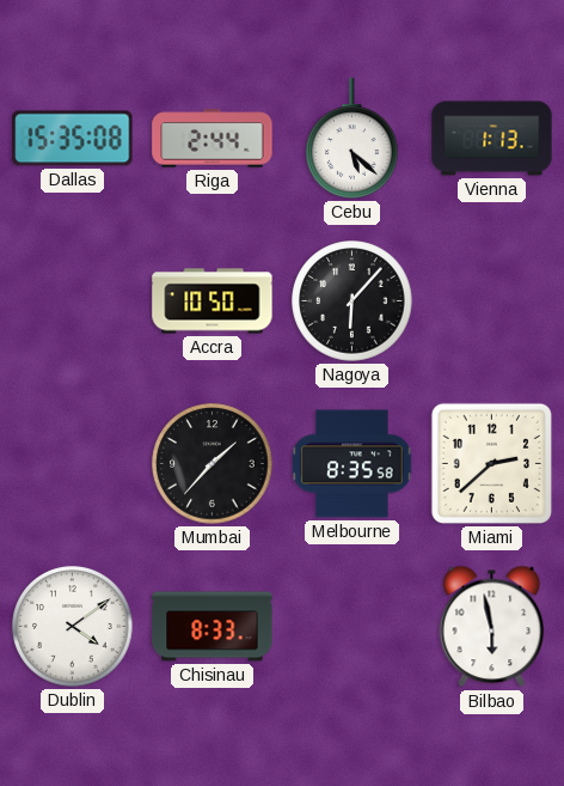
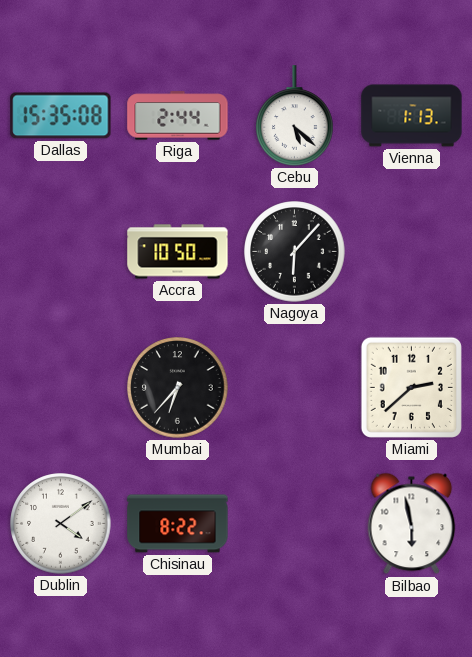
Mumbai: 1:37 -> 6:37
Melbourne: 8:35 -> none
Chisinau: 8:33 -> 8:22
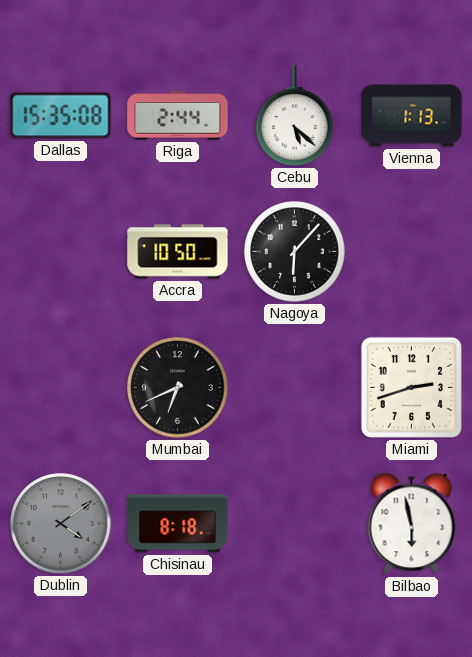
Mumbai: 6:37 -> 6:41
Miami: 2:38 -> 2:42
Dublin dial: white -> grey
Chisinau: 8:22 -> 8:18
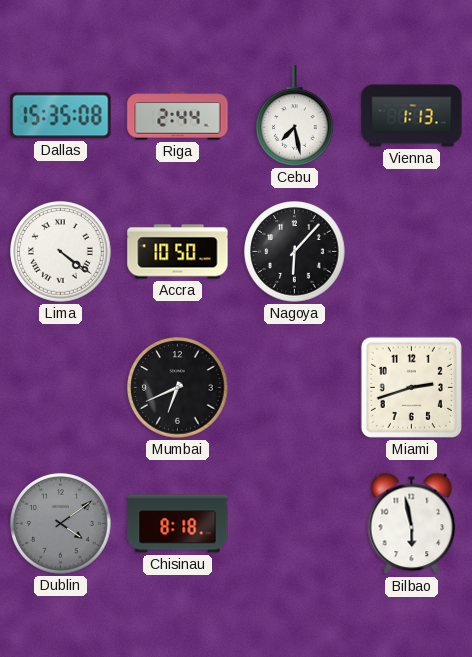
Cebu: 5:22 -> 7:28
Lima: none -> 4:21
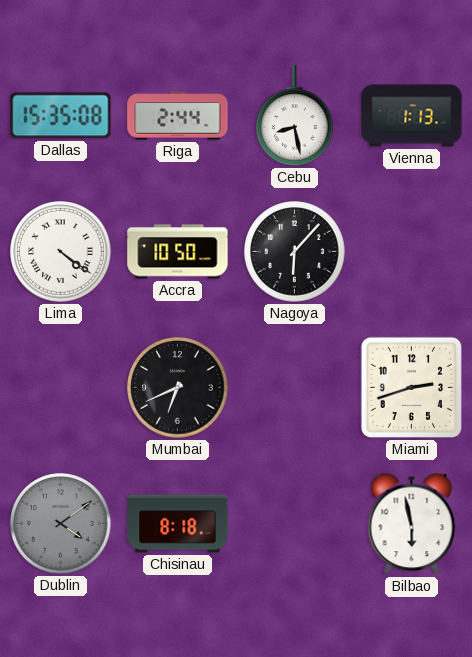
Cebu: 7:28 -> 8:28
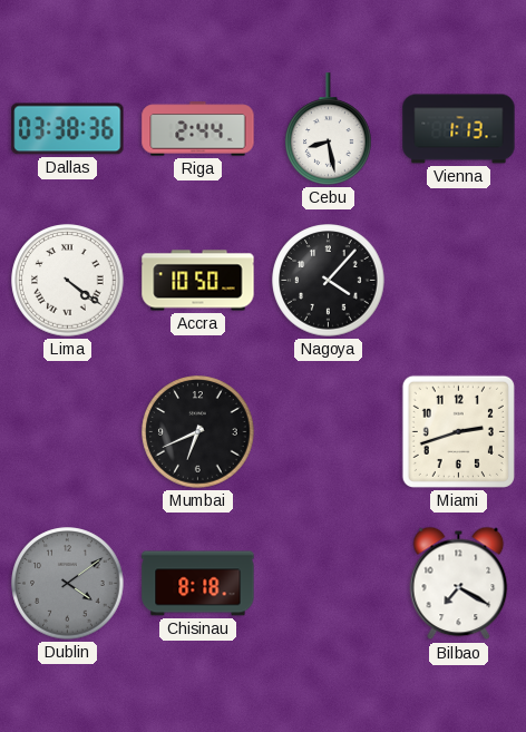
Dallas: 15:35 -> 03:38
Nagoya: 6:07 -> 4:07
Bilbao: 5:58 -> 7:20
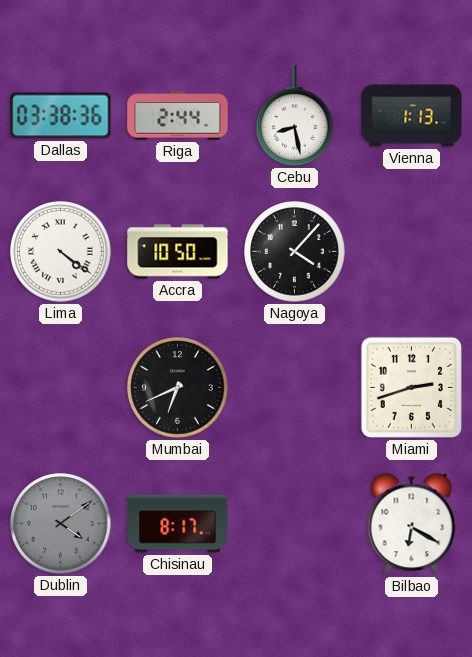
Chisinau: 8:18 -> 8:17
Bilbao: 7:20 -> 6:20
